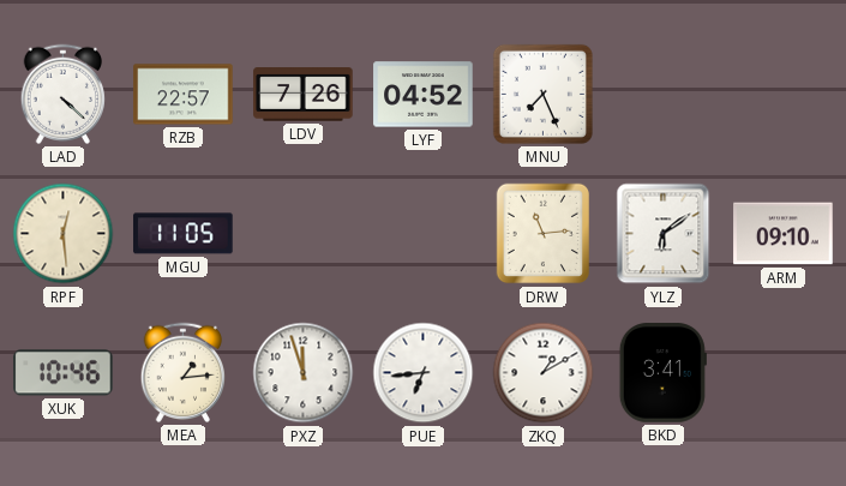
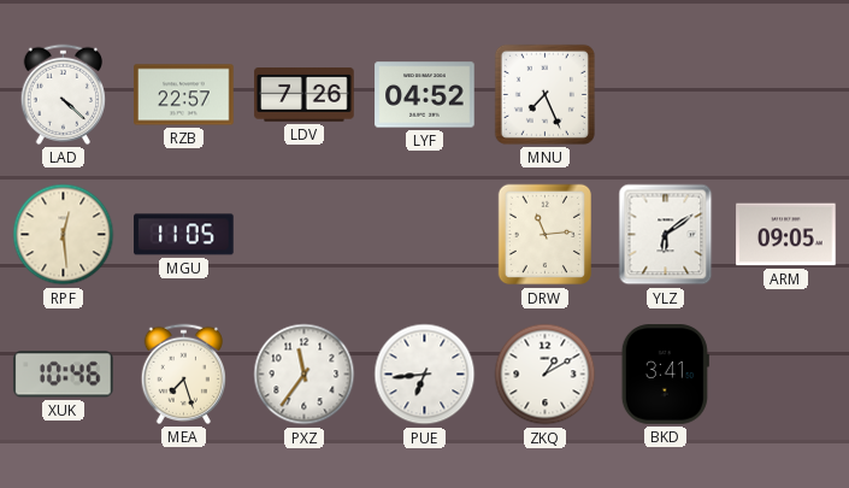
ARM: 09:10 -> 09:05
MEA: 1:14 -> 7:27
PXZ: 11:57 -> 11:36
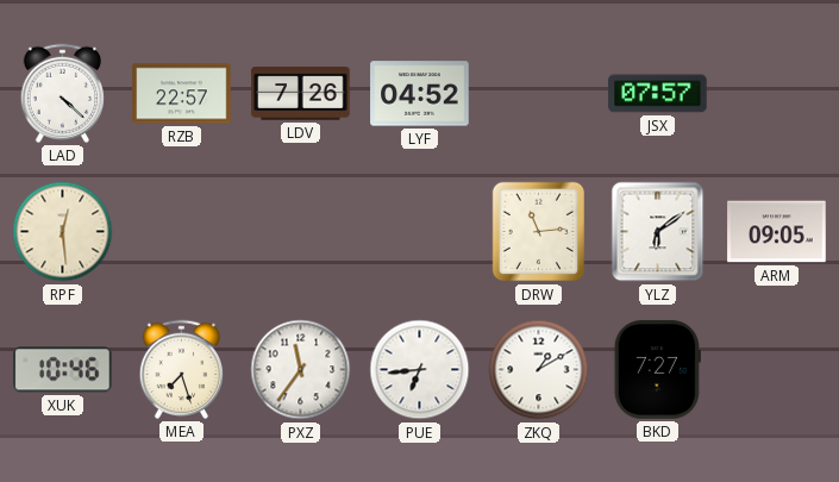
MNU: 7:26 -> none
JSX: none -> 07:57
MGU: 11:05 -> none
BKD: 3:41 -> 7:27
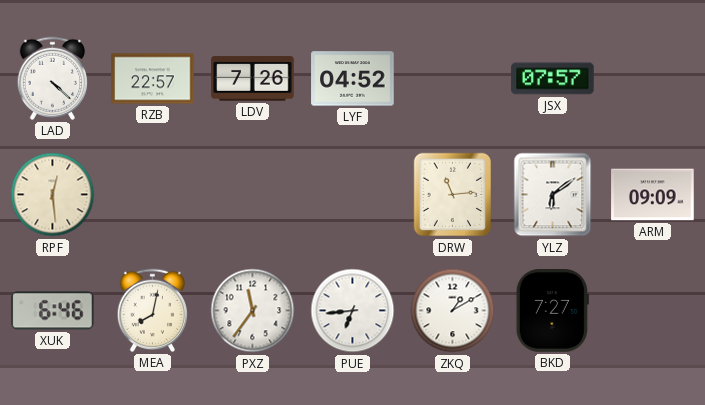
ARM: 09:05 -> 09:09
XUK: 10:46 -> 6:46
MEA: 7:27 -> 8:02
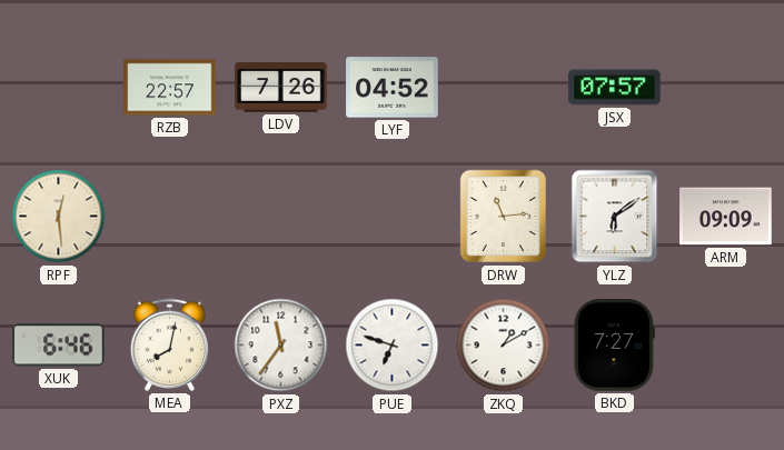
LAD: 4:22 -> none
PUE: 6:44 -> 6:48
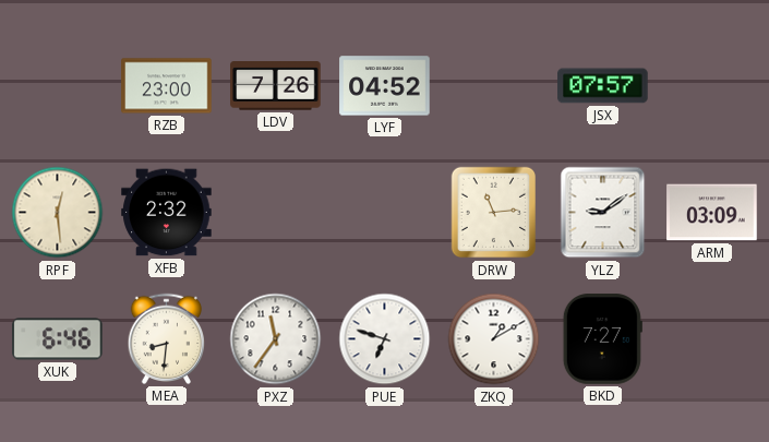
RZB: 22:57 -> 23:00
XFB: none -> 2:32
YLZ: 6:09 -> 9:09
ARM: 09:09 -> 03:09
MEA: 8:02 -> 8:31
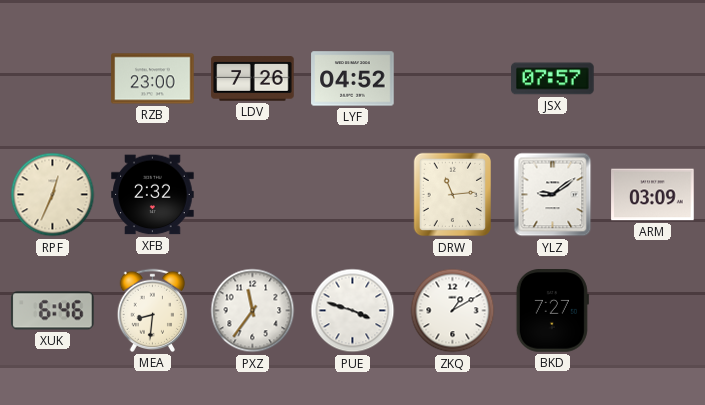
RPF: 12:29 -> 12:34
PUE: 6:48 -> 3:48
